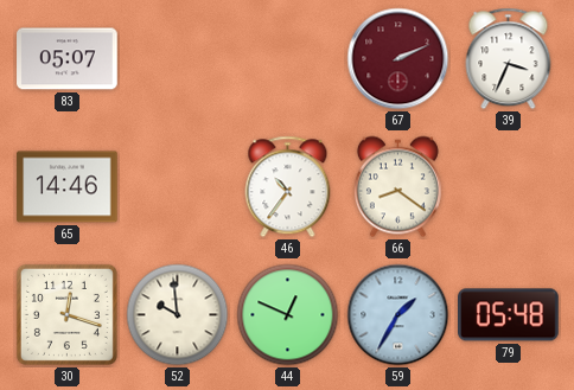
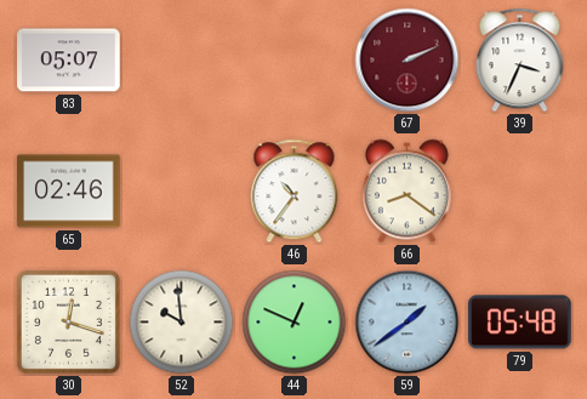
65: 14:46 -> 02:46
59: 1:35 -> 1:39
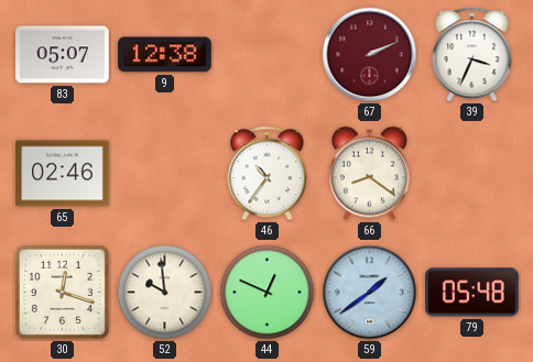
9: none -> 12:38
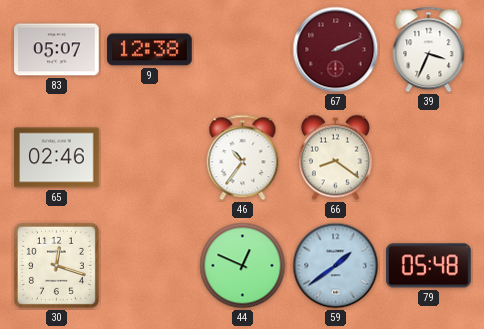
52: 9:59 -> none
